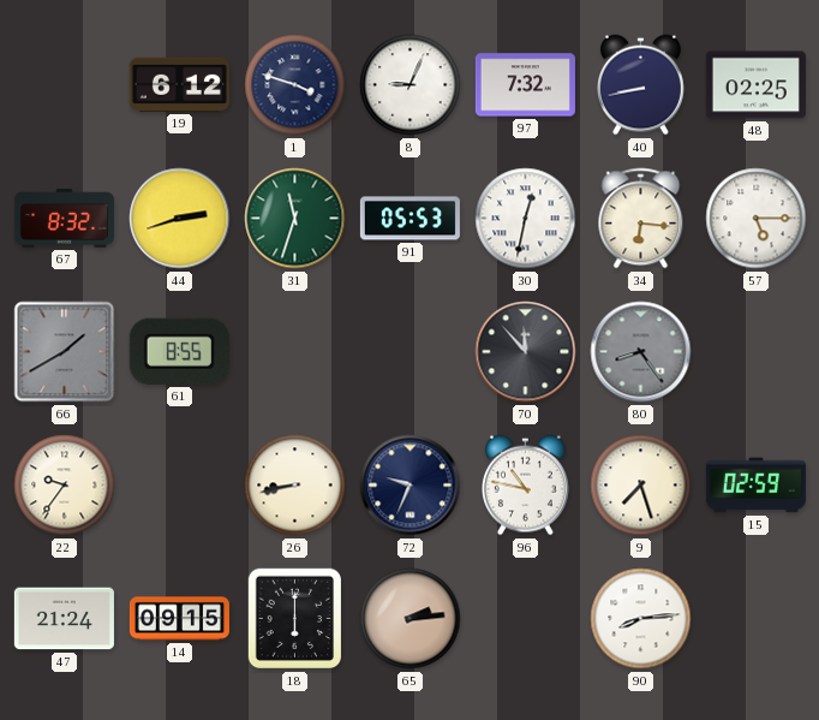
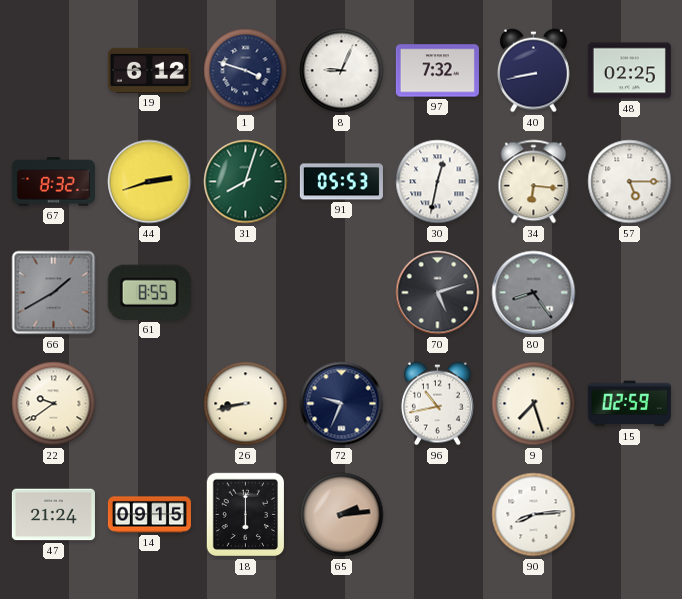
31: 11:33 -> 8:03
70: 11:53 -> 5:12
22: 9:36 -> 9:39
96: 10:47 -> 10:43
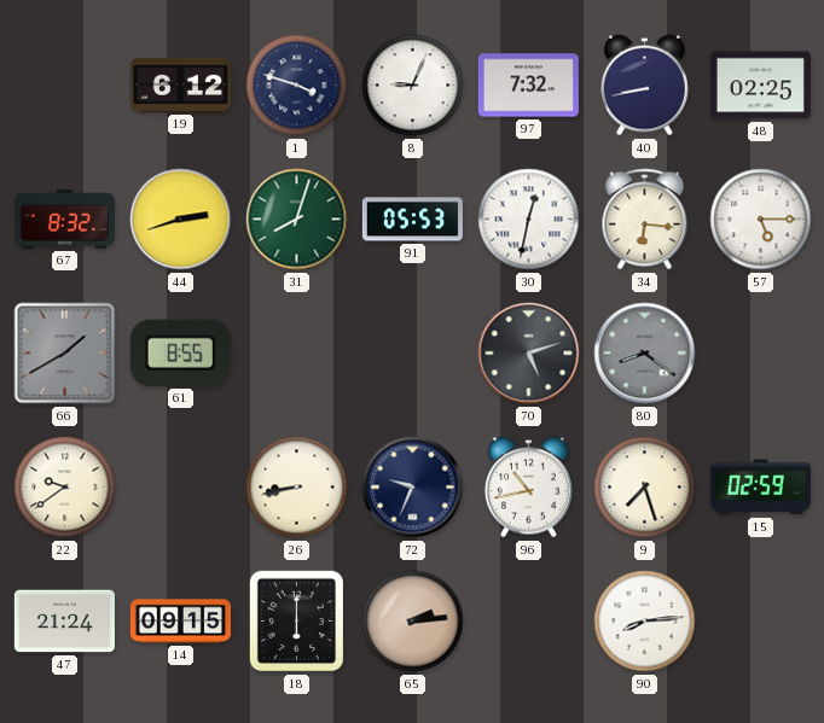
80: 8:24 -> 8:21
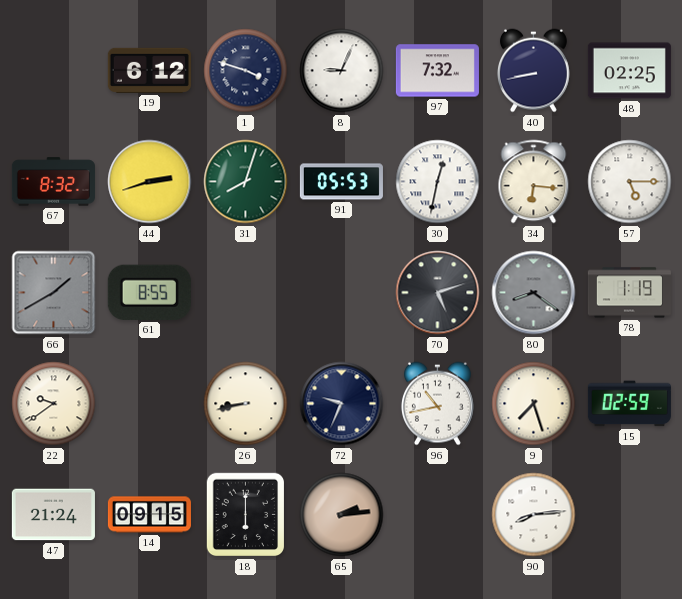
78: none -> 1:19
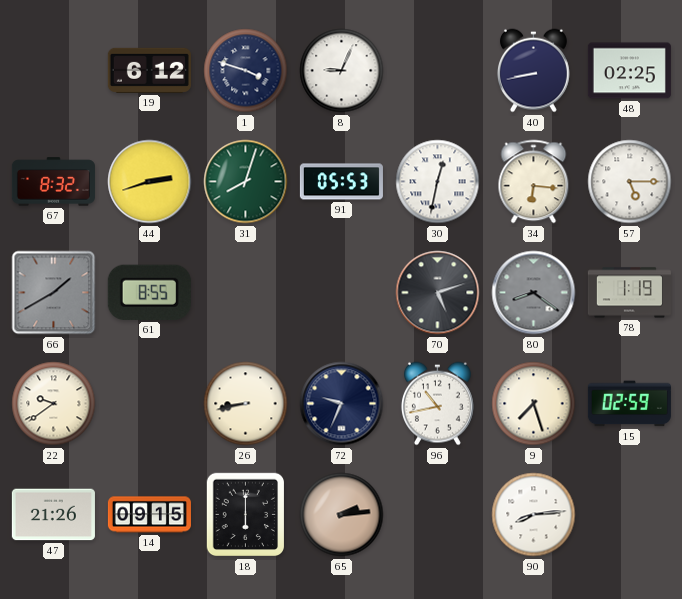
97: 7:32 -> none
47: 21:24 -> 21:26
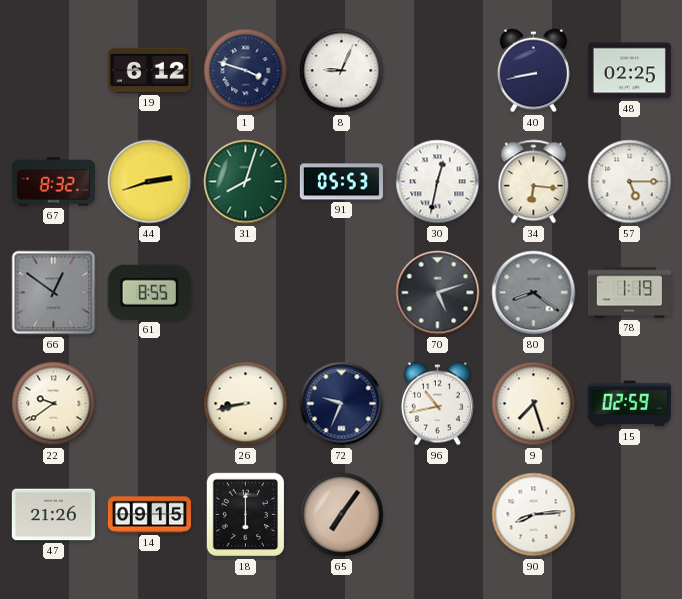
66: 1:40 -> 12:51
65: 2:14 -> 7:06
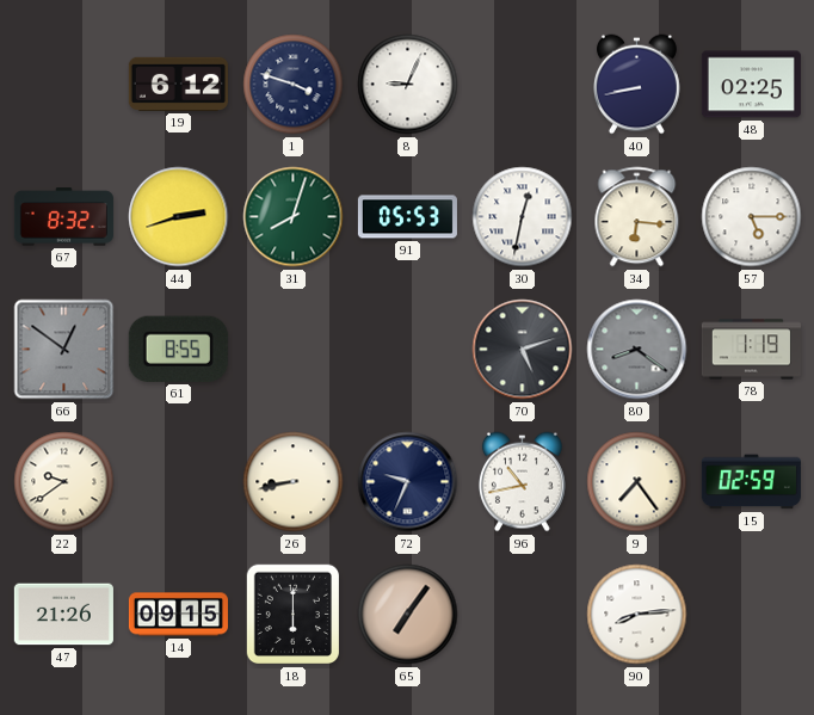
9: 7:27 -> 7:24
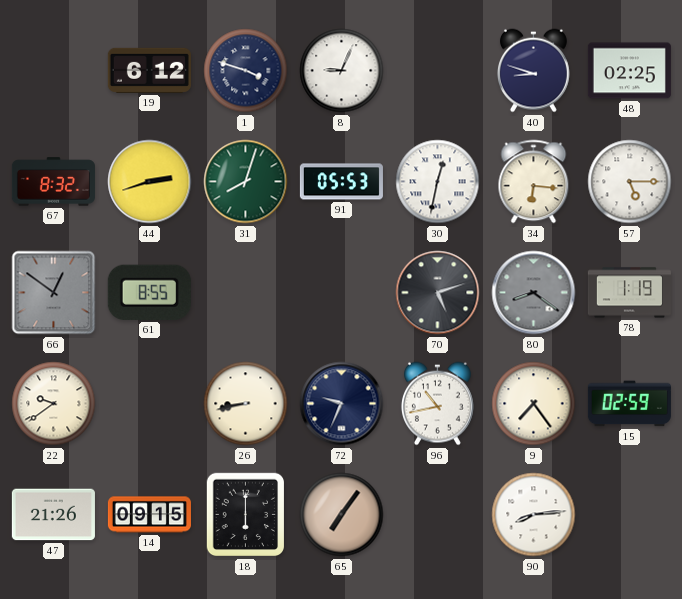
40: 8:43 -> 8:48
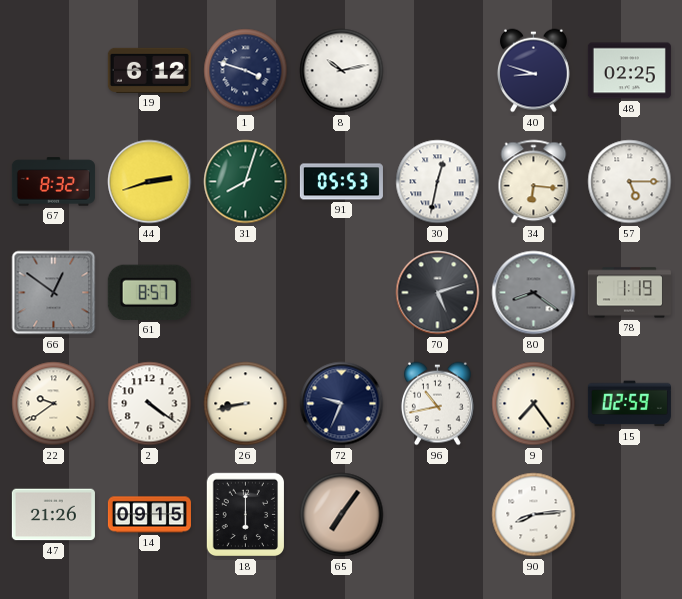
8: 9:04 -> 10:13
61: 8:55 -> 8:57
2: none -> 4:21
